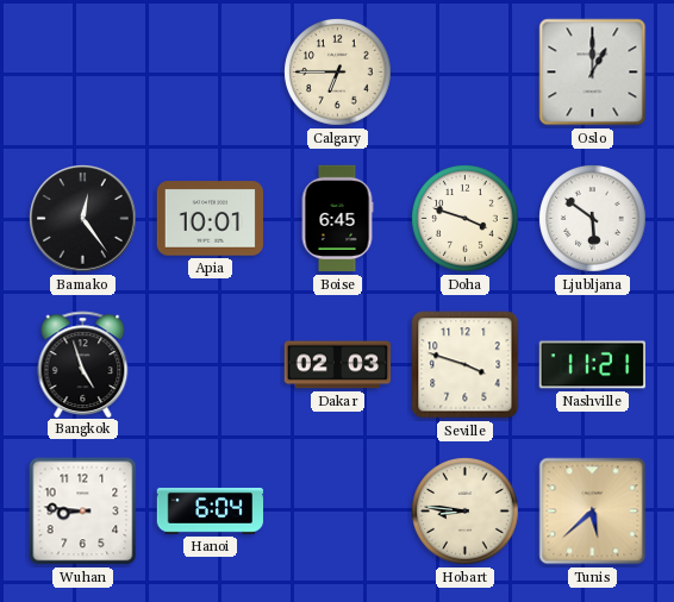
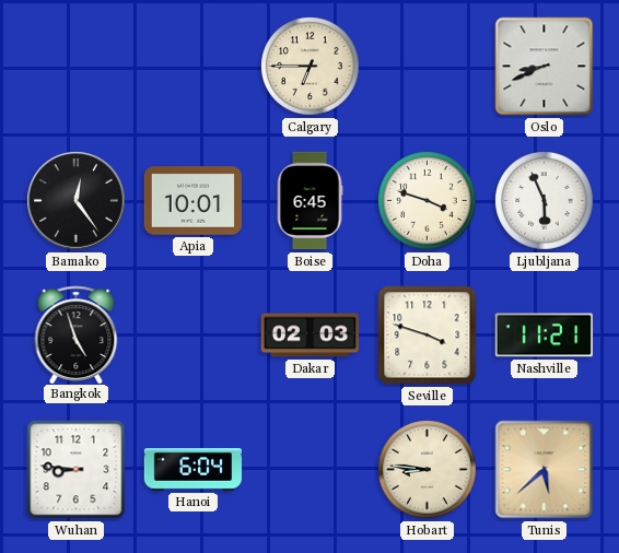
Oslo: 1:00 -> 8:41
Ljubljana: 5:51 -> 5:56
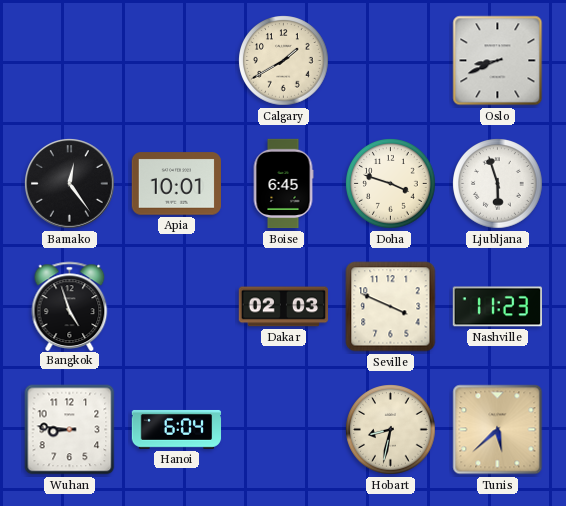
Calgary: 6:45 -> 1:40
Ljubljana: 5:56 -> 5:57
Seville: 3:48 -> 3:49
Nashville: 11:21 -> 11:23
Hobart: 8:46 -> 8:32
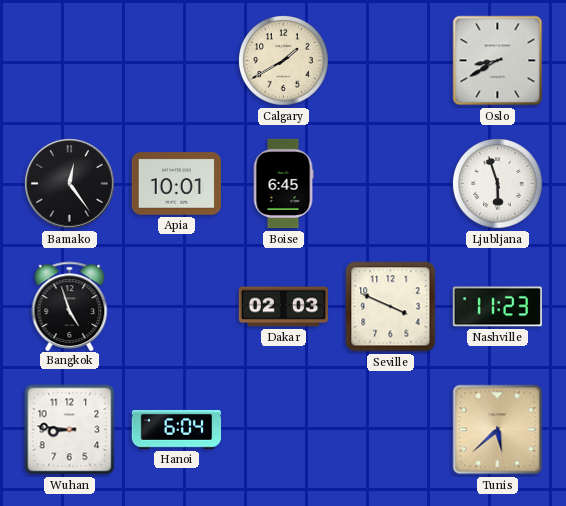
Oslo: 8:41 -> 8:40
Doha: 3:48 -> none
Hobart: 8:32 -> none
